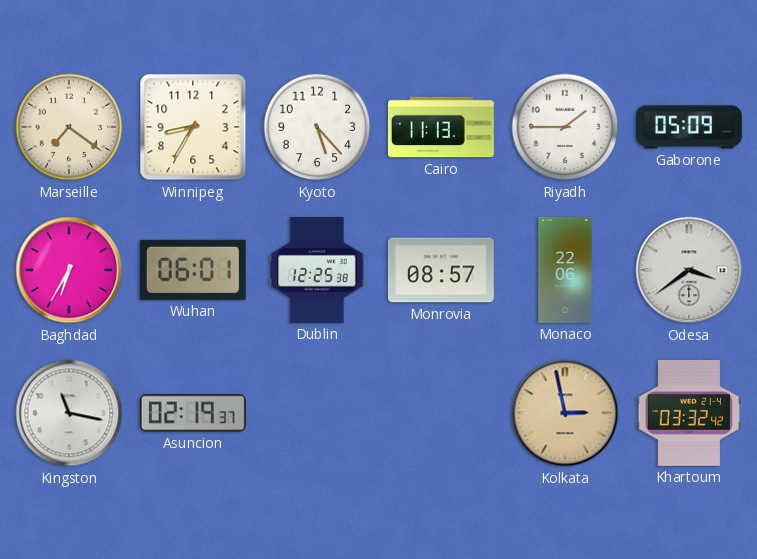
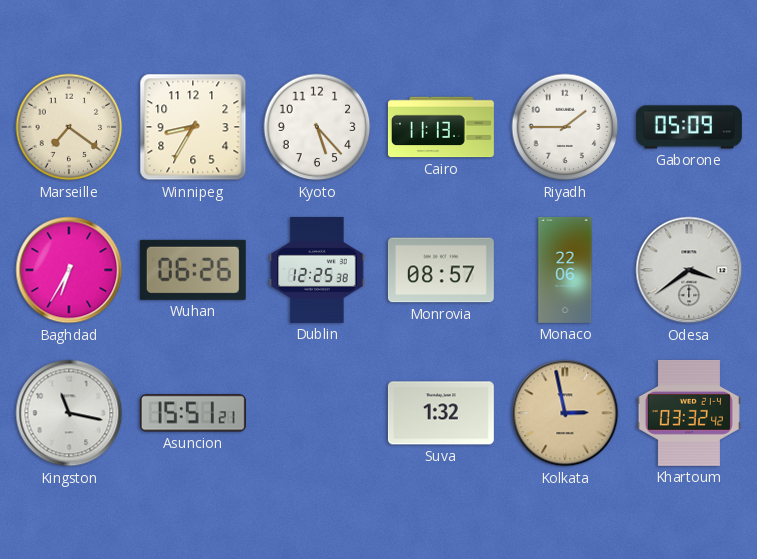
Wuhan: 06:01 -> 06:26
Asuncion: 02:19 -> 15:51
Suva: none -> 1:32
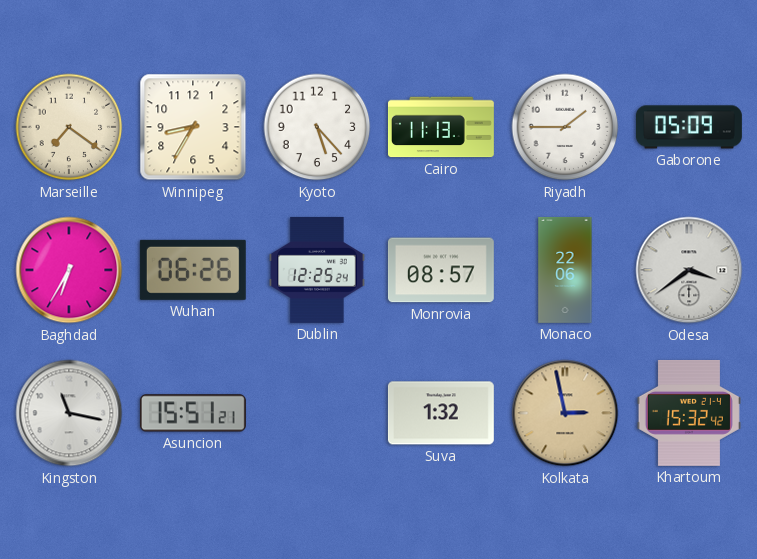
Dublin: 12:25:38 -> 12:25:24
Khartoum: 03:32 -> 15:32
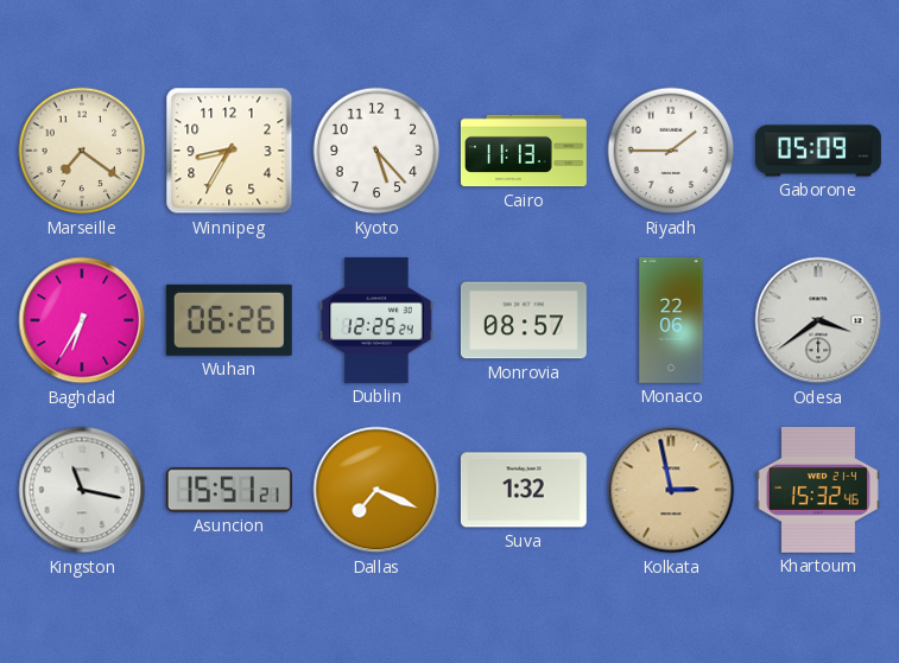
Dallas: none -> 7:19
Khartoum: 15:32:42 -> 15:32:46
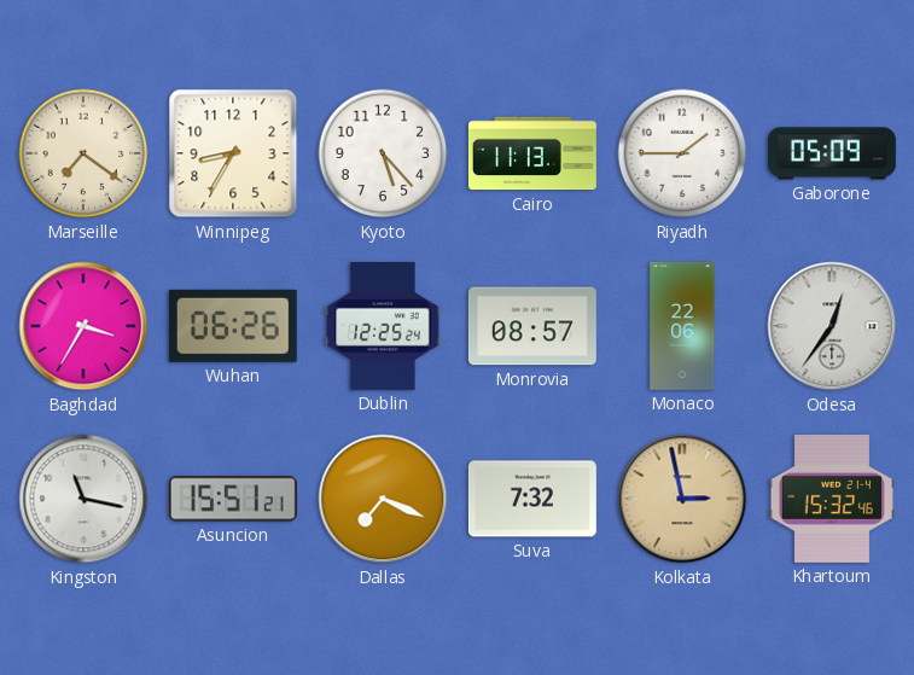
Baghdad: 6:35 -> 3:35
Odesa: 3:39 -> 12:36
Suva: 1:32 -> 7:32
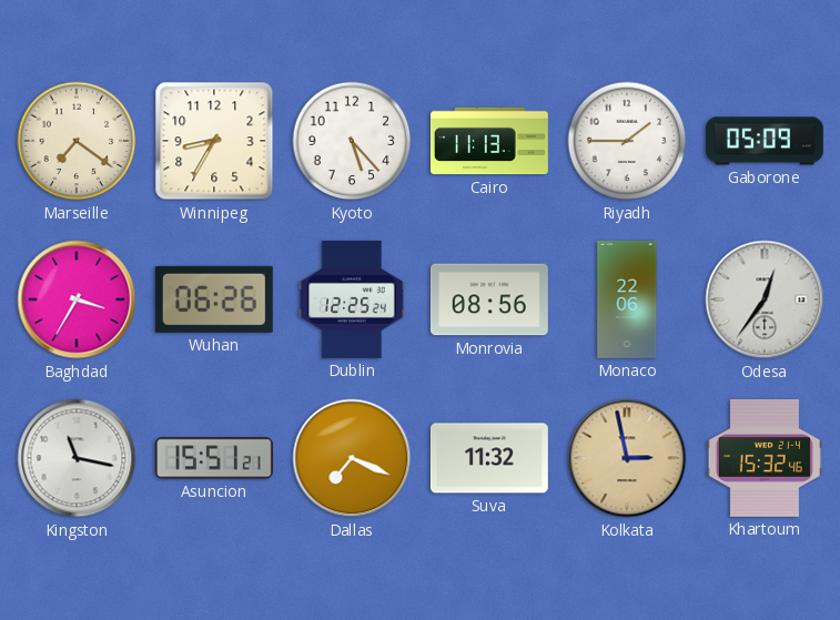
Monrovia: 08:57 -> 08:56
Suva: 7:32 -> 11:32
